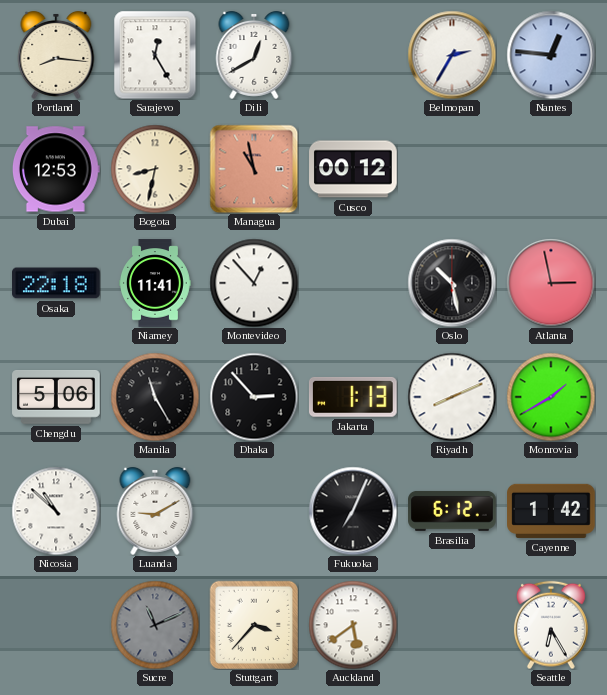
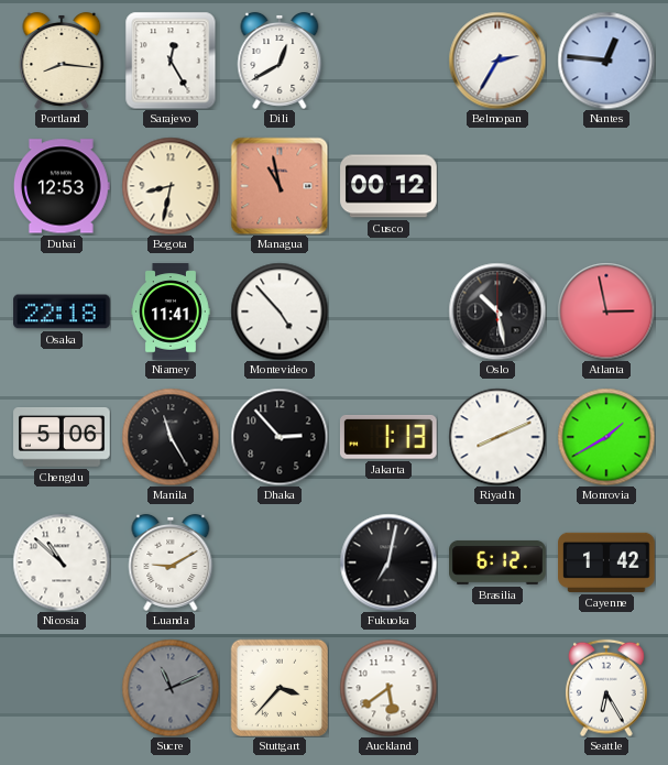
Montevideo: 12:53 -> 4:53
Fukuoka: 7:04 -> 7:02
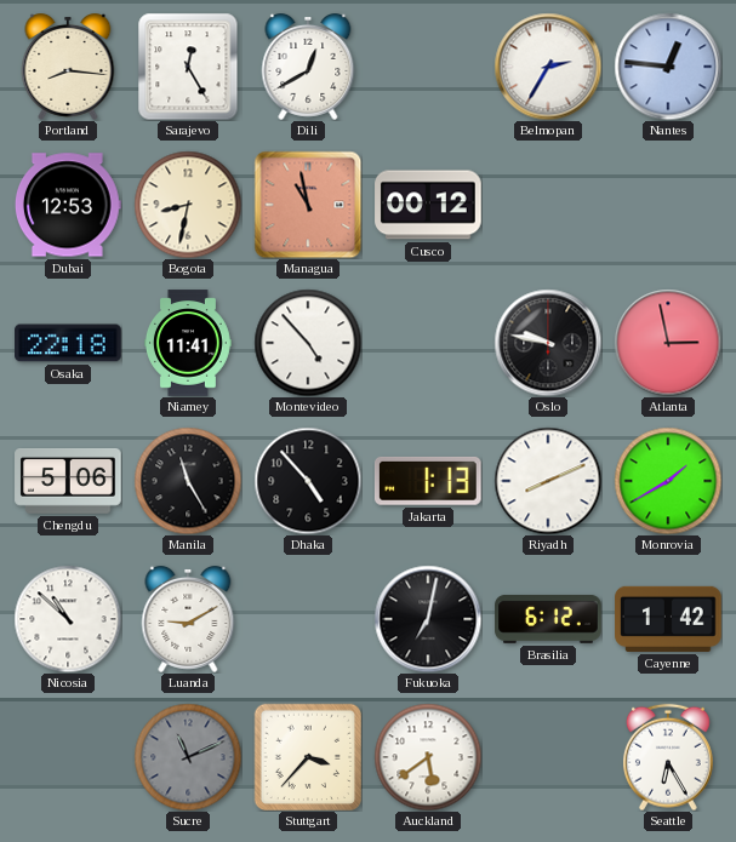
Oslo: 10:28 -> 9:47
Dhaka: 2:53 -> 4:53
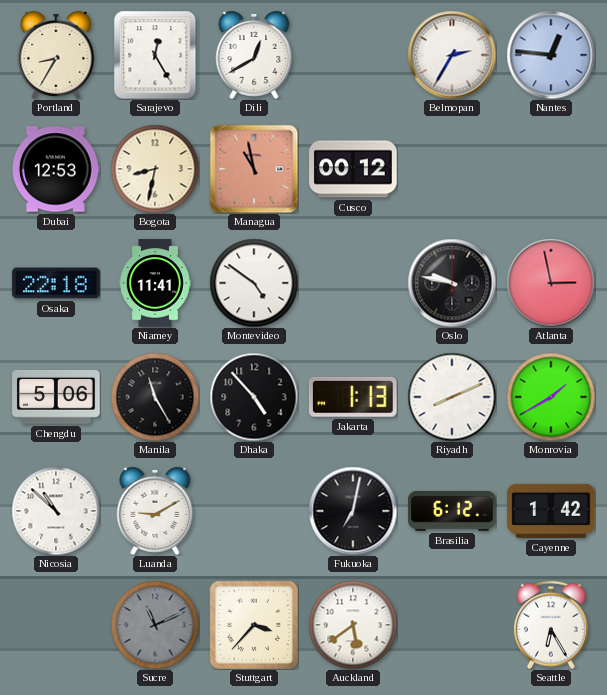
Portland: 8:16 -> 8:35
Montevideo: 4:53 -> 4:51
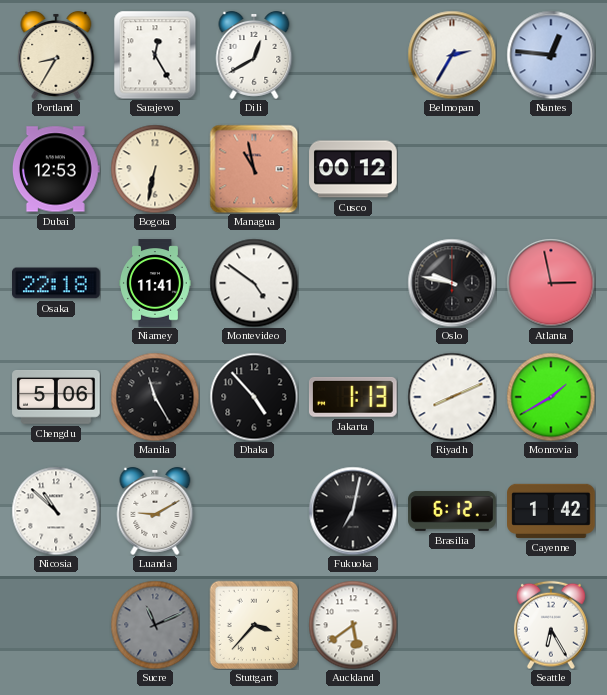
Bogota: 8:32 -> 6:32
